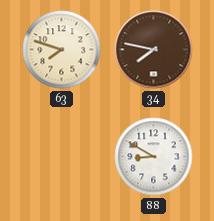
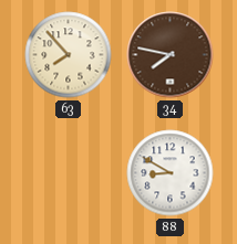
63: 7:48 -> 7:53
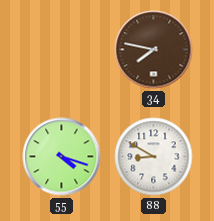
63: 7:53 -> none
55: none -> 4:18
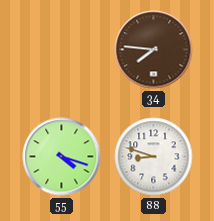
34: 7:47 -> 7:46
88: 8:50 -> 8:48
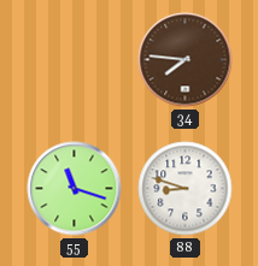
55: 4:18 -> 11:18
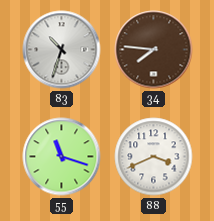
83: none -> 10:33
88: 8:48 -> 3:41
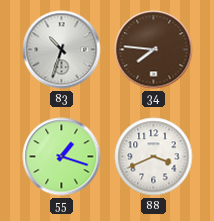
55: 11:18 -> 1:18
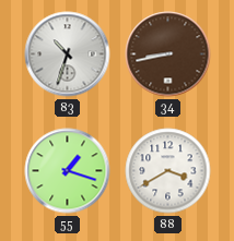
34: 7:46 -> 8:43
88: 3:41 -> 3:40
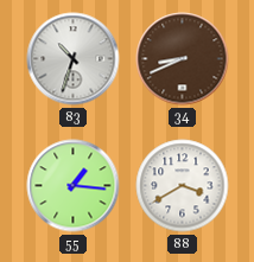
34: 8:43 -> 8:41
55: 1:18 -> 1:16
